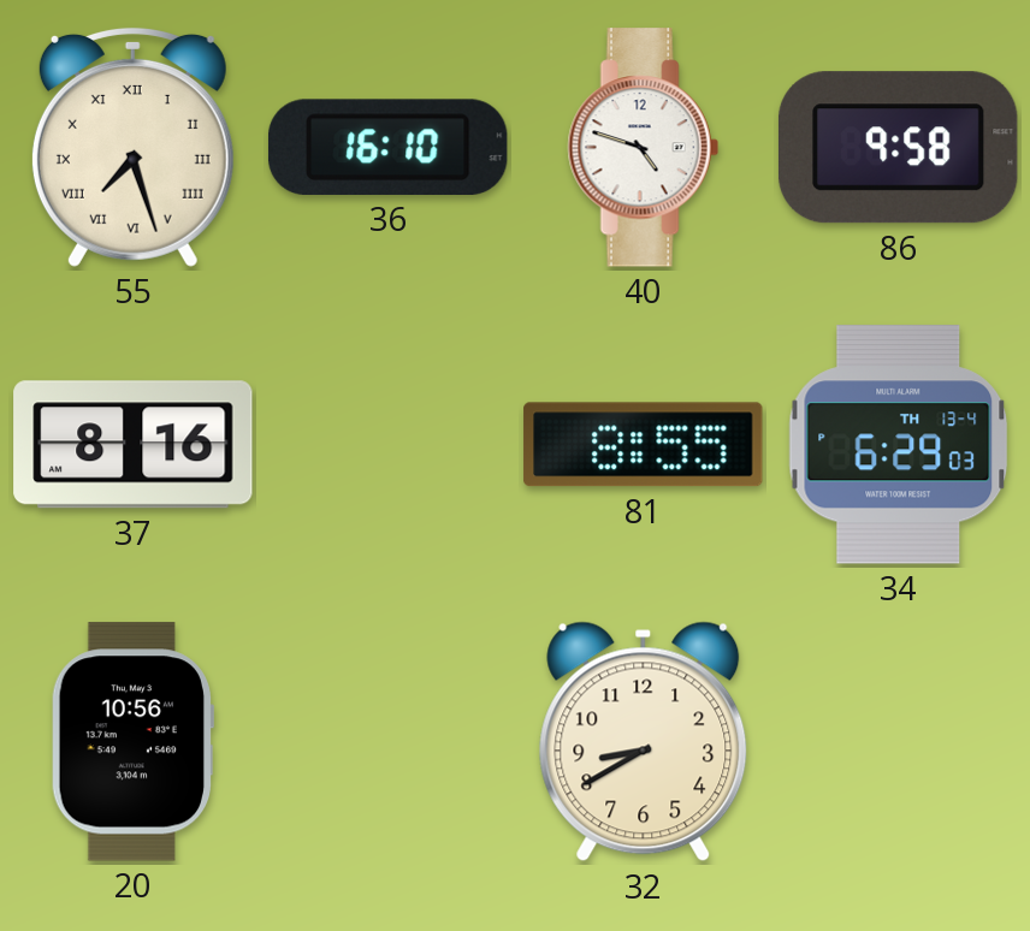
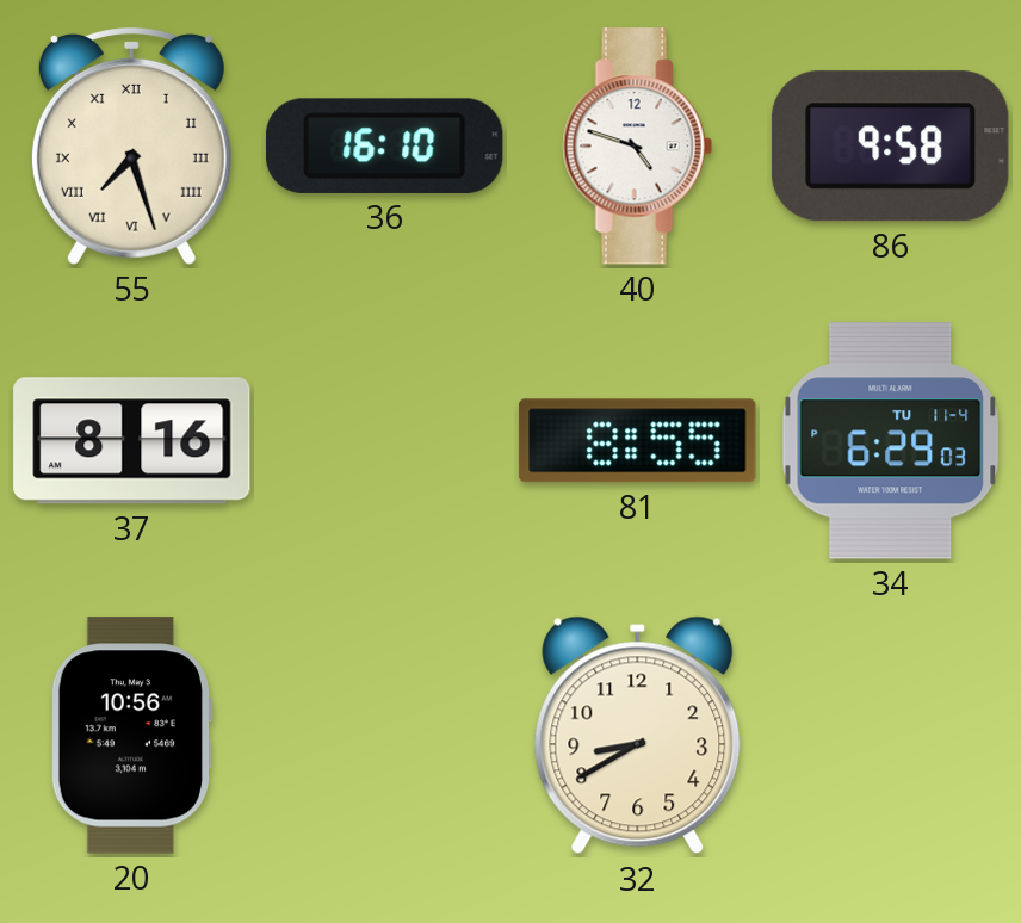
34 date: TH 13-4 -> TU 11-4
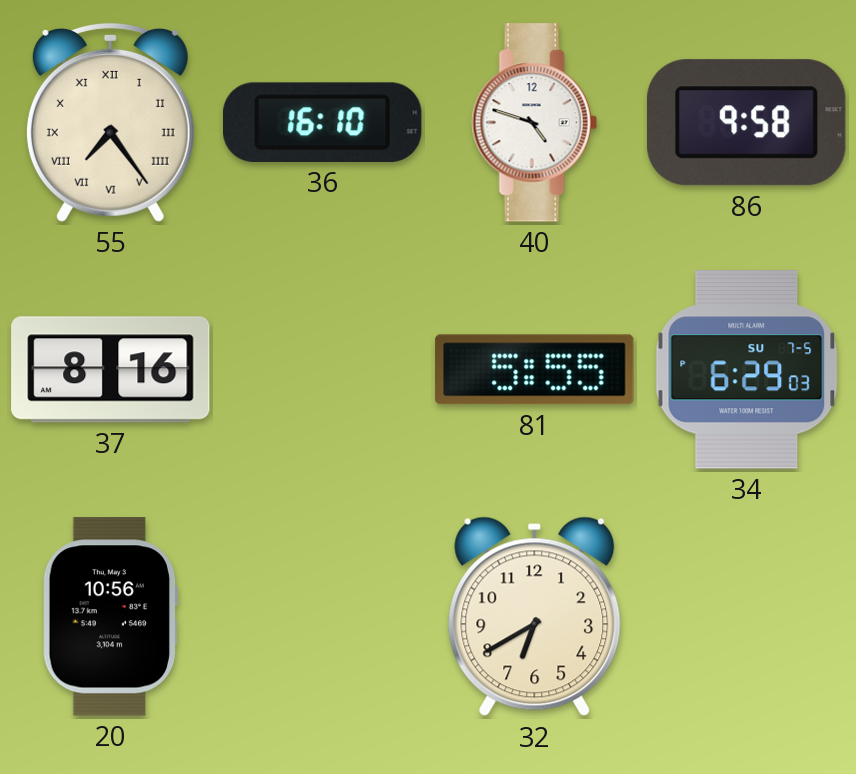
55: 7:27 -> 7:24
81: 8:55 -> 5:55
34 date: TU 11-4 -> SU 7-5
32: 8:40 -> 6:40
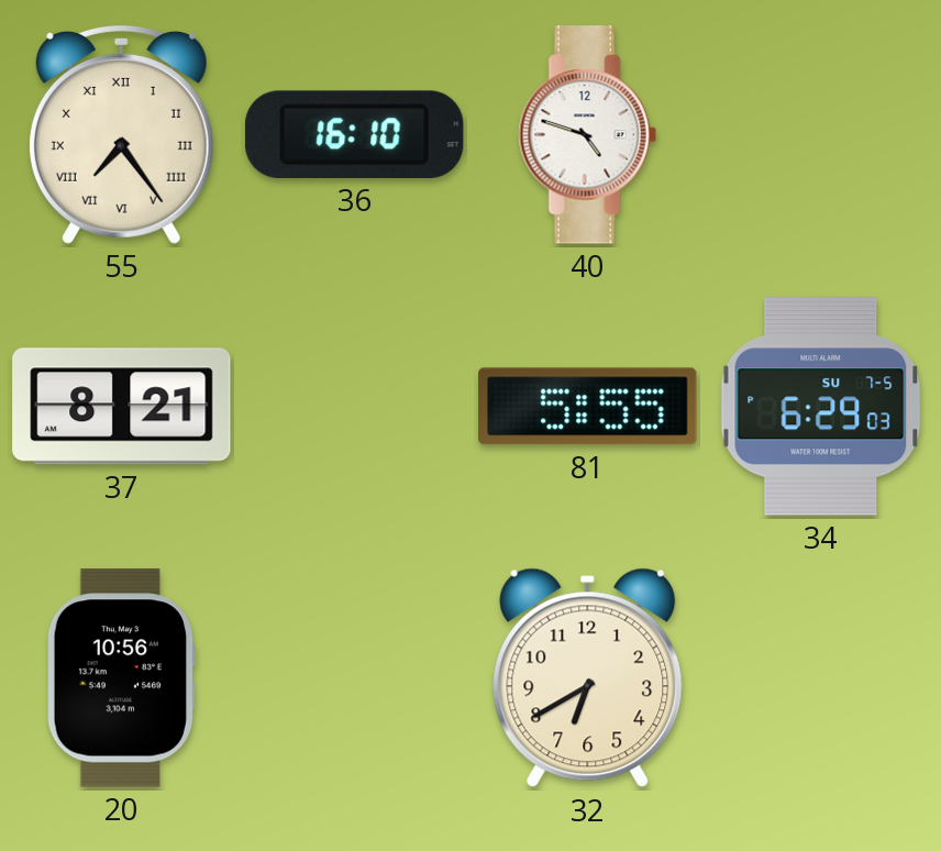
86: 9:58 -> none
37: 8:16 -> 8:21
